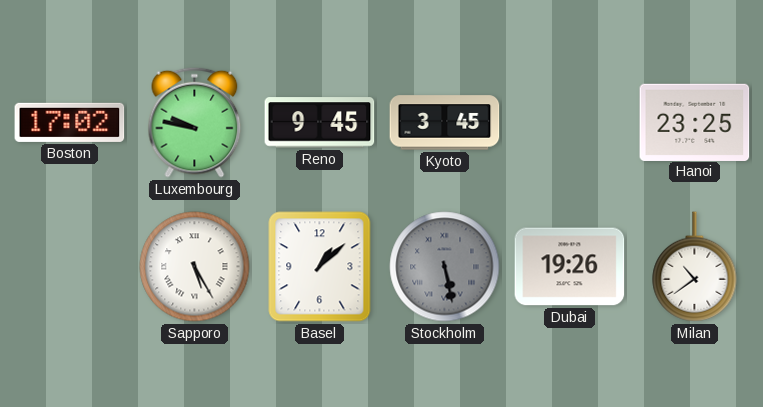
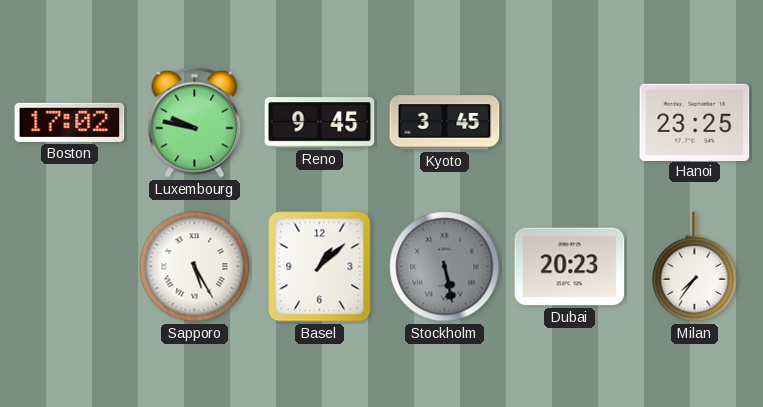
Dubai: 19:26 -> 20:23
Milan: 10:39 -> 7:36
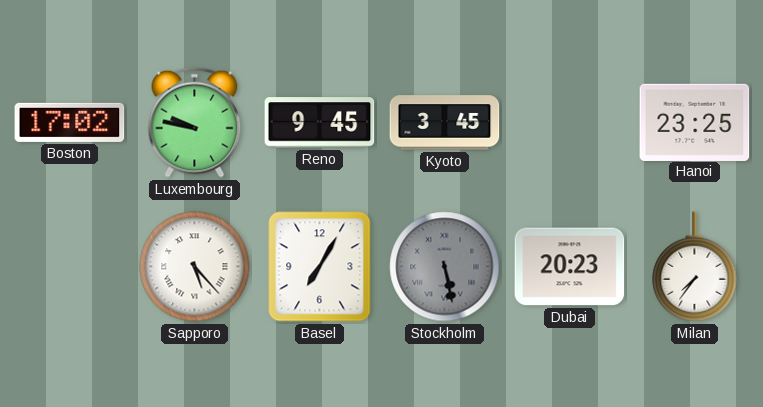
Sapporo: 5:25 -> 5:23
Basel: 1:08 -> 7:05
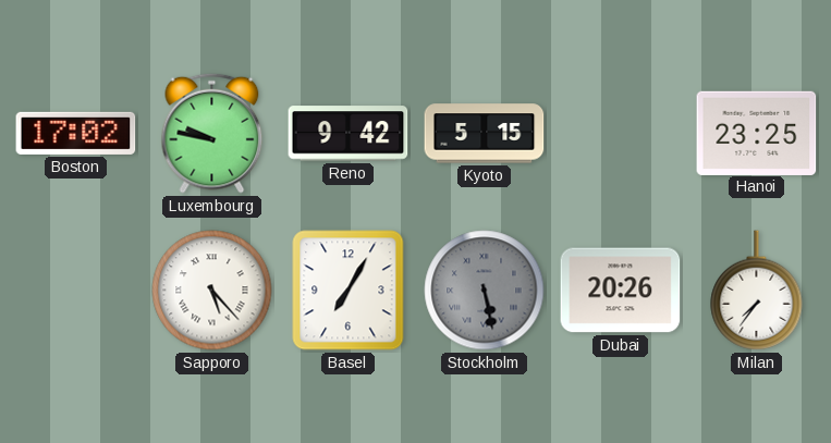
Reno: 9:45 -> 9:42
Kyoto: 3:45 -> 5:15
Dubai: 20:23 -> 20:26
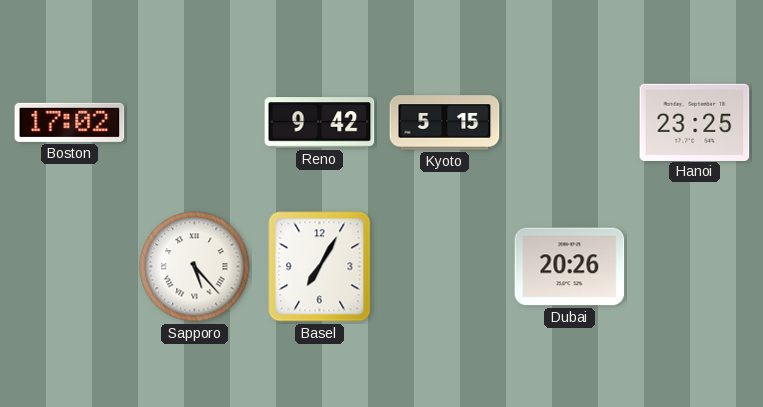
Luxembourg: 9:47 -> none
Stockholm: 5:28 -> none
Milan: 7:36 -> none
